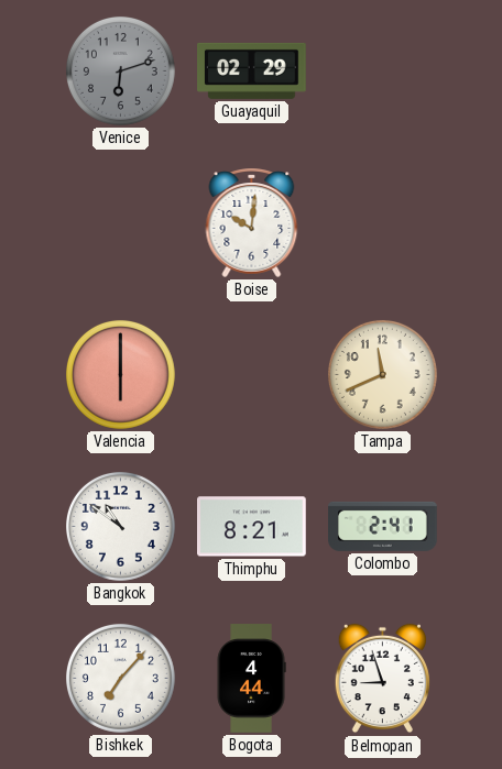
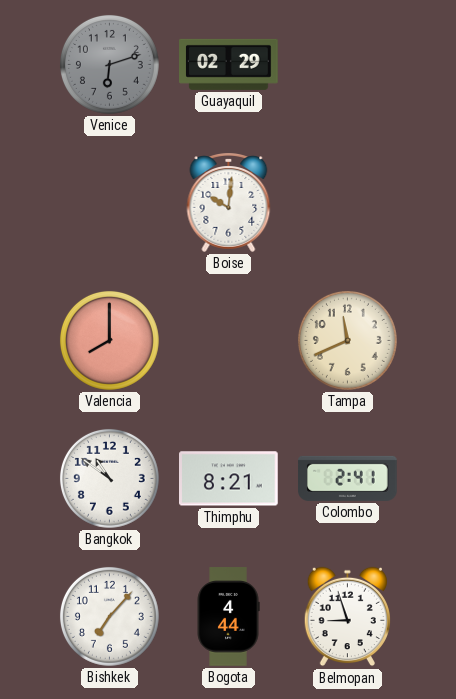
Valencia: 6:00 -> 8:00
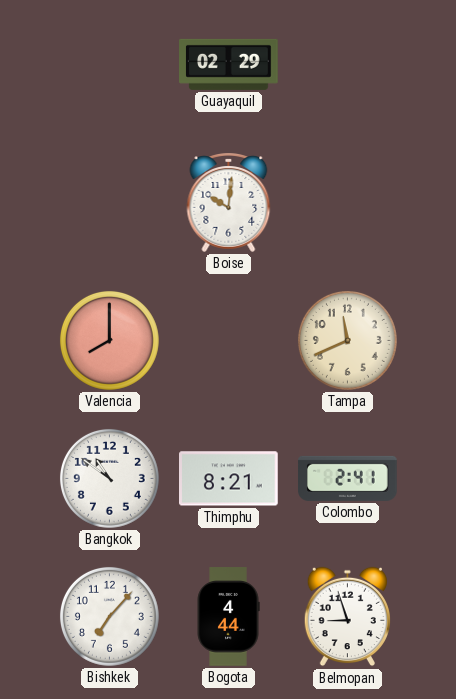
Venice: 6:12 -> none
